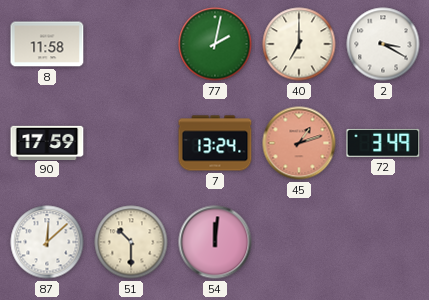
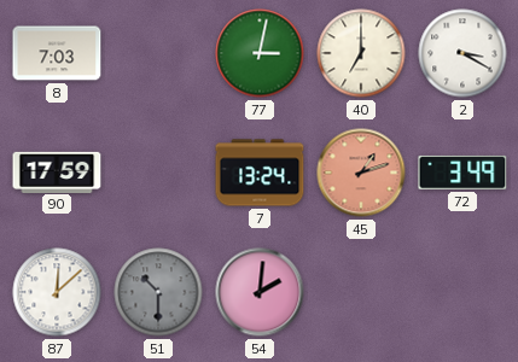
8: 11:58 -> 7:03
77: 2:02 -> 3:02
51 dial: cream -> grey
54: 12:01 -> 2:01
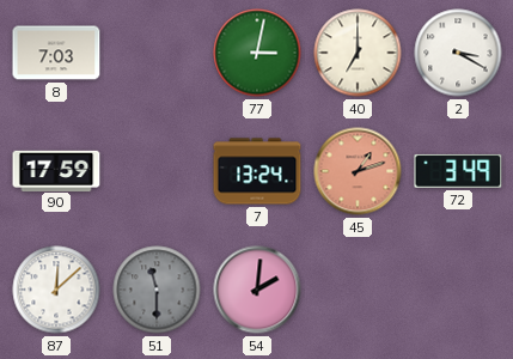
51: 10:30 -> 11:30
